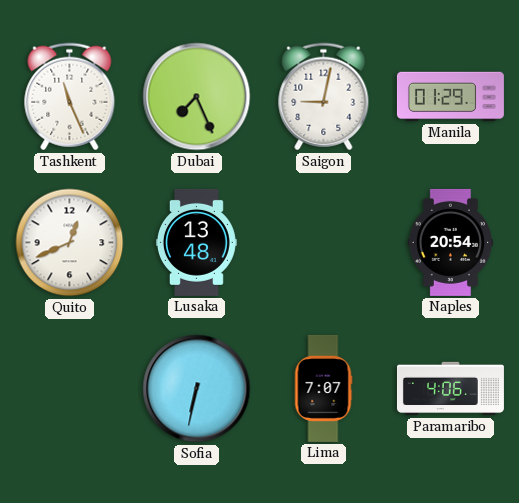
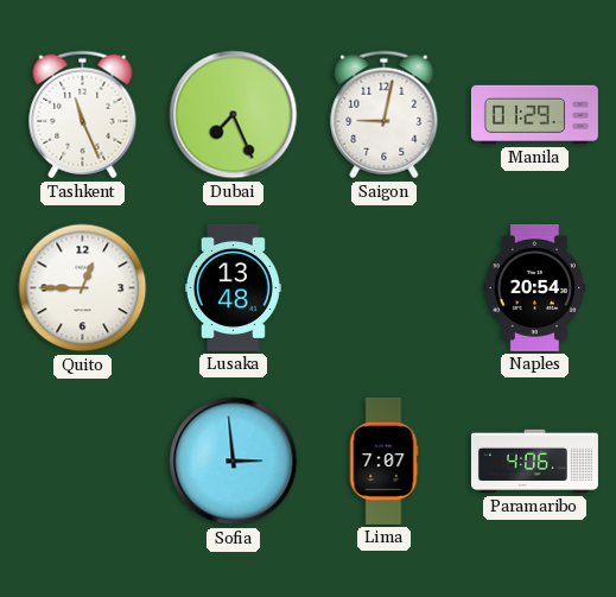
Quito: 12:41 -> 12:45
Sofia: 6:32 -> 2:59
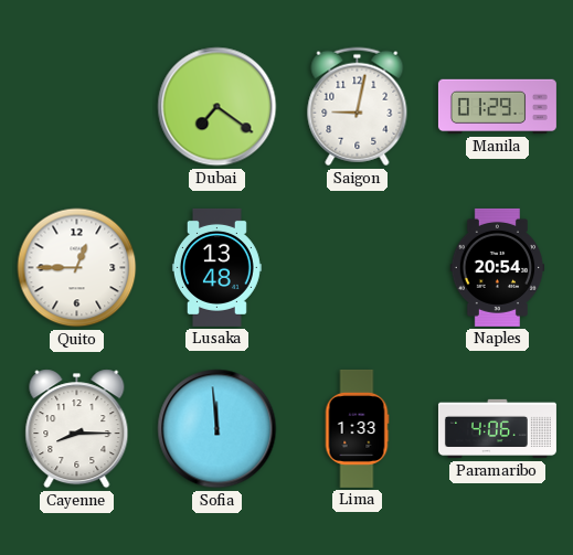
Tashkent: 11:26 -> none
Dubai: 7:26 -> 7:21
Cayenne: none -> 8:15
Sofia: 2:59 -> 11:59
Lima: 7:07 -> 1:33
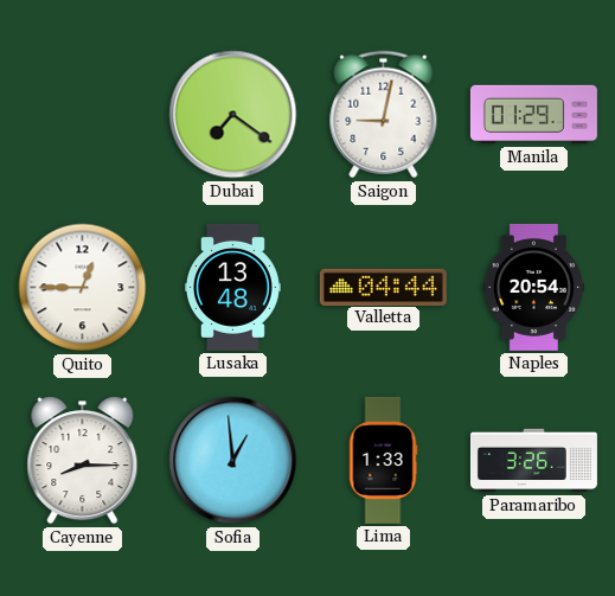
Valletta: none -> 04:44
Sofia: 11:59 -> 12:59
Paramaribo: 4:06 -> 3:26
